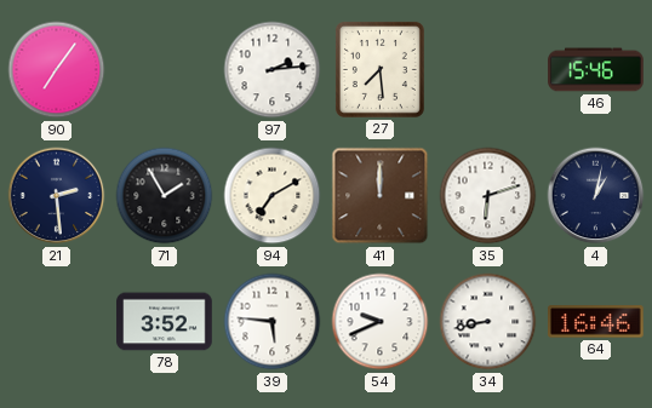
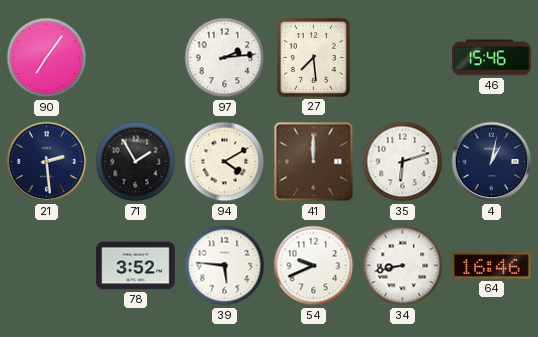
94: 7:10 -> 4:10
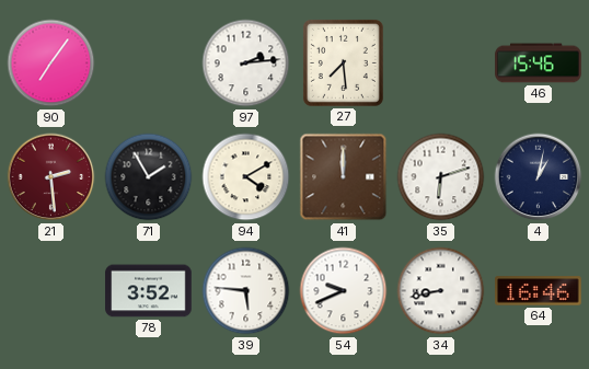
21 dial: navy -> burgundy
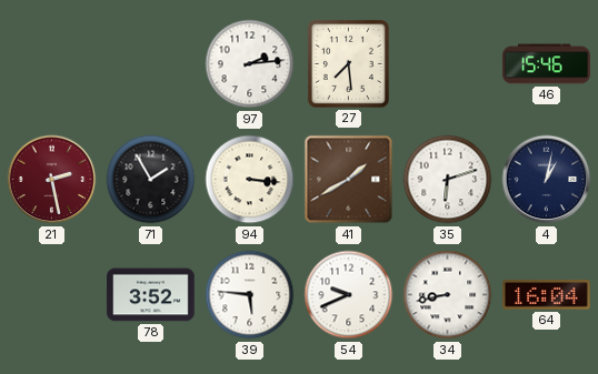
90: 7:06 -> none
21: 2:29 -> 2:28
94: 4:10 -> 3:16
41: 12:00 -> 1:40
64: 16:46 -> 16:04
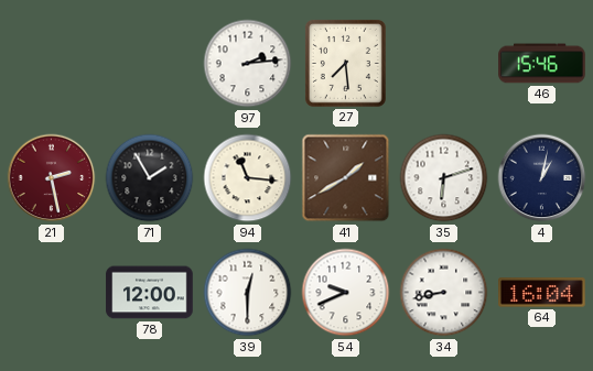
94: 3:16 -> 11:16
78: 3:52 -> 12:00
39: 5:46 -> 12:30
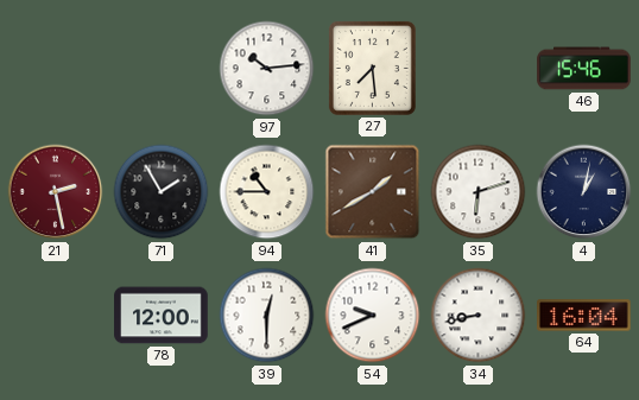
97: 2:14 -> 10:14
94: 11:16 -> 10:45
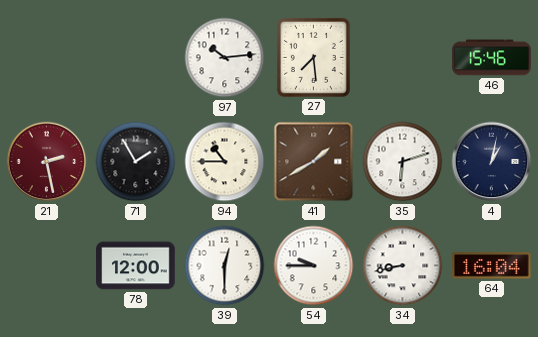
54: 9:41 -> 9:45
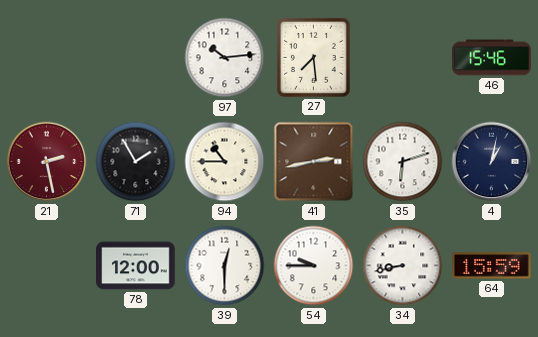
41: 1:40 -> 2:43
64: 16:04 -> 15:59
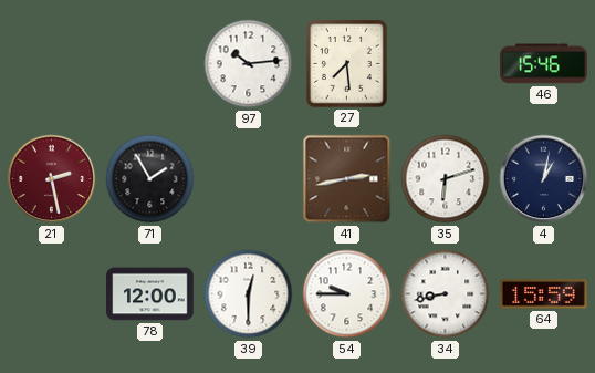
94: 10:45 -> none
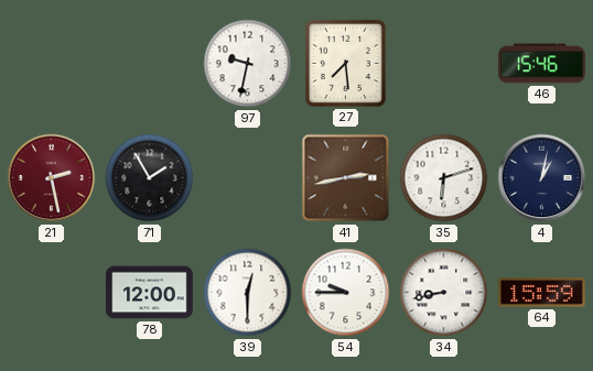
97: 10:14 -> 9:32
